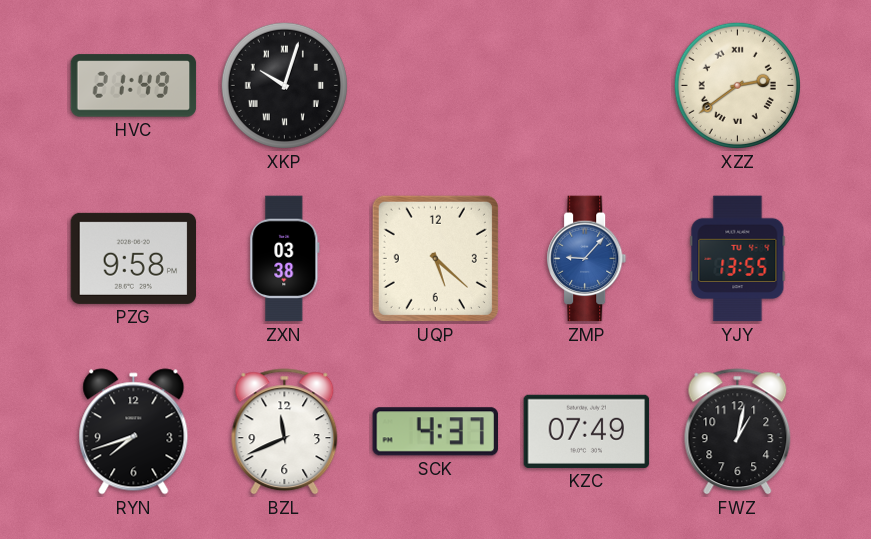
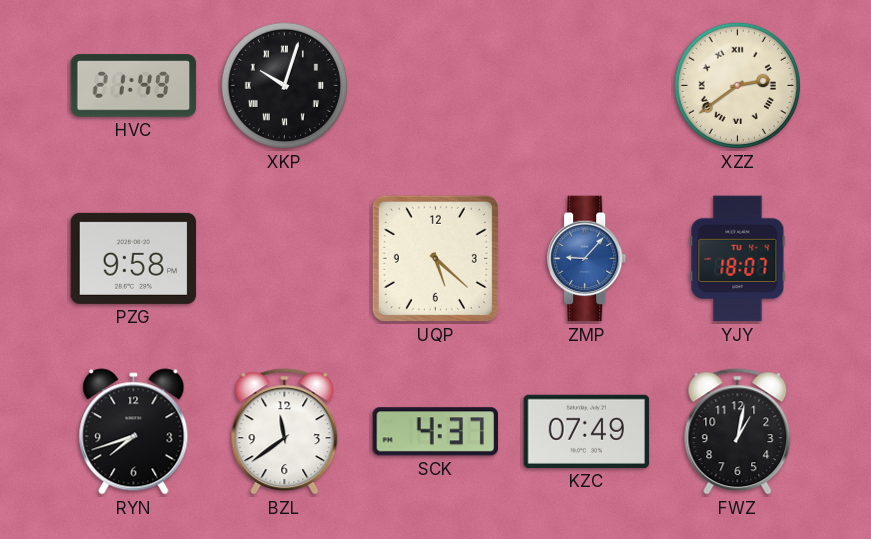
ZXN: 03:38 -> none
YJY: 13:55 -> 18:07
BZL: 11:41 -> 11:39
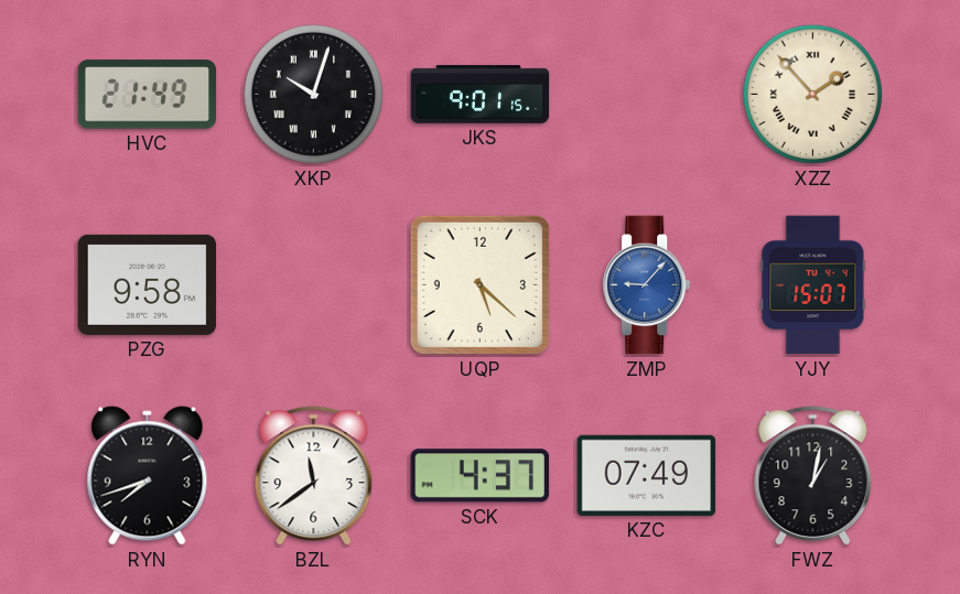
JKS: none -> 9:01
XZZ: 2:39 -> 1:53
YJY: 18:07 -> 15:07
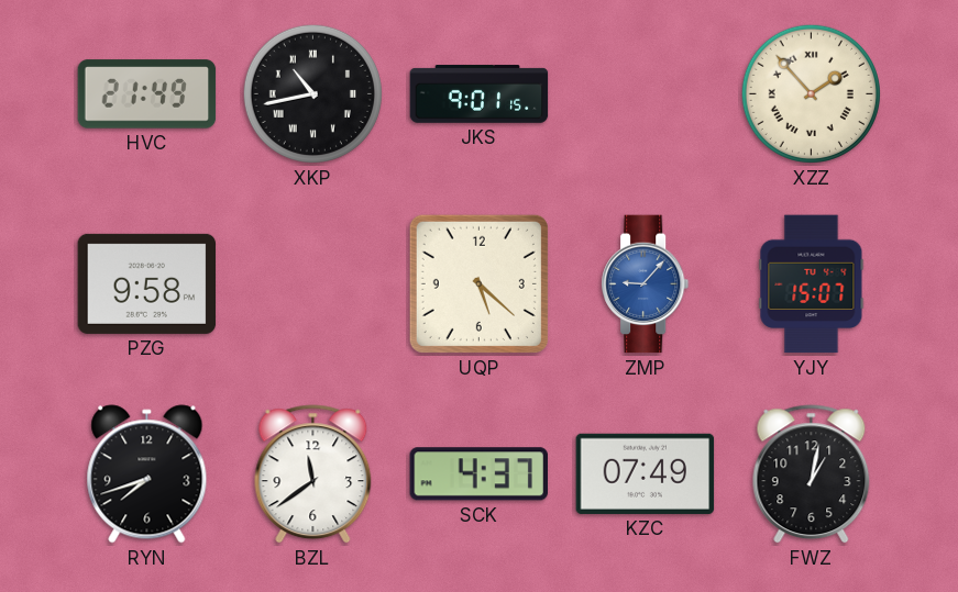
XKP: 10:03 -> 10:43
